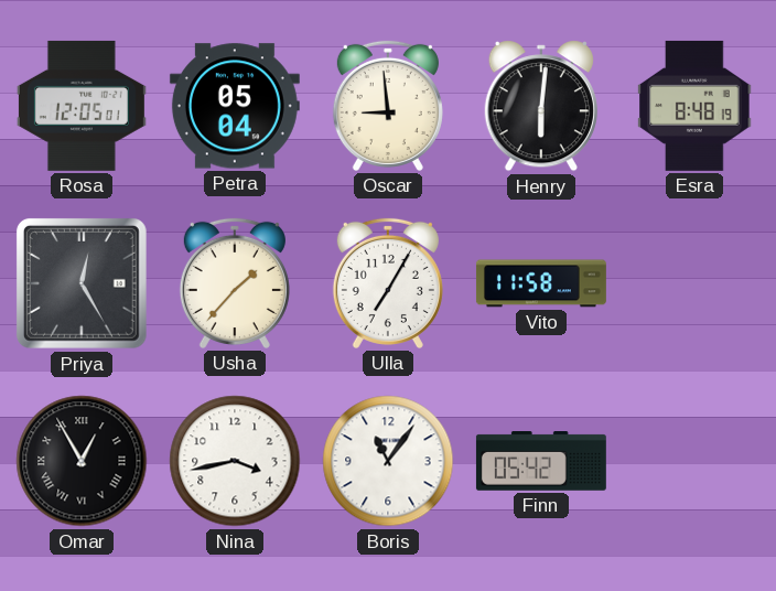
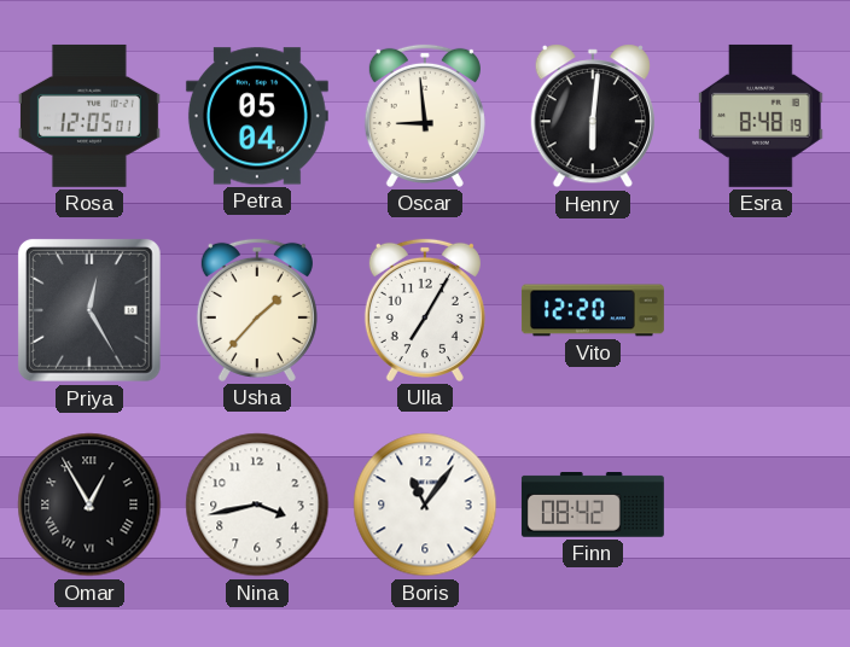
Vito: 11:58 -> 12:20
Finn: 05:42 -> 08:42
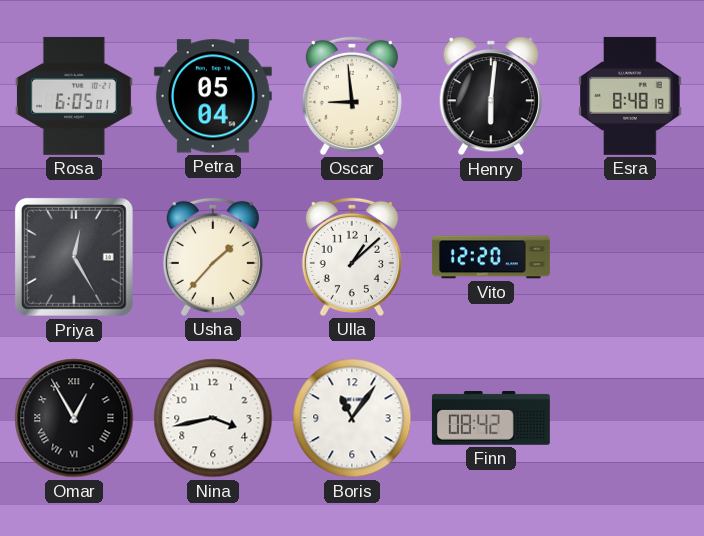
Rosa: 12:05 -> 6:05
Ulla: 7:05 -> 1:08
